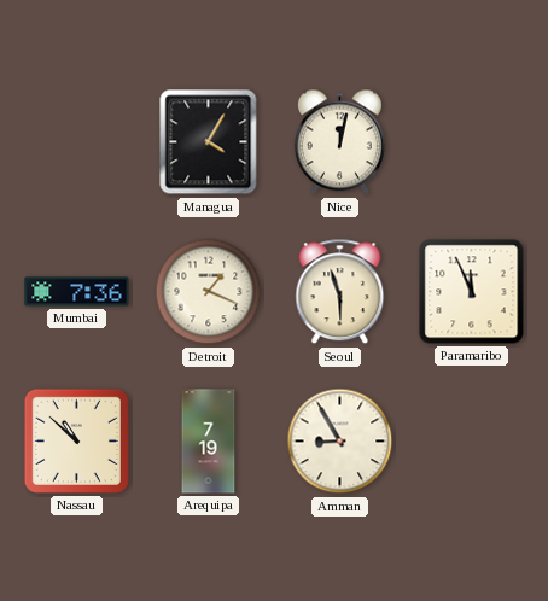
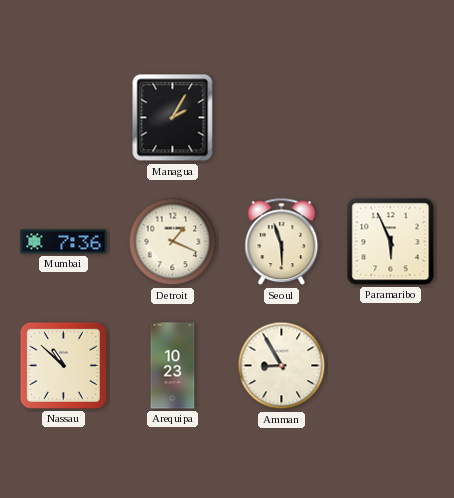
Managua: 4:05 -> 2:05
Nice: 12:02 -> none
Paramaribo: 11:56 -> 5:56
Arequipa: 7:19 -> 10:23
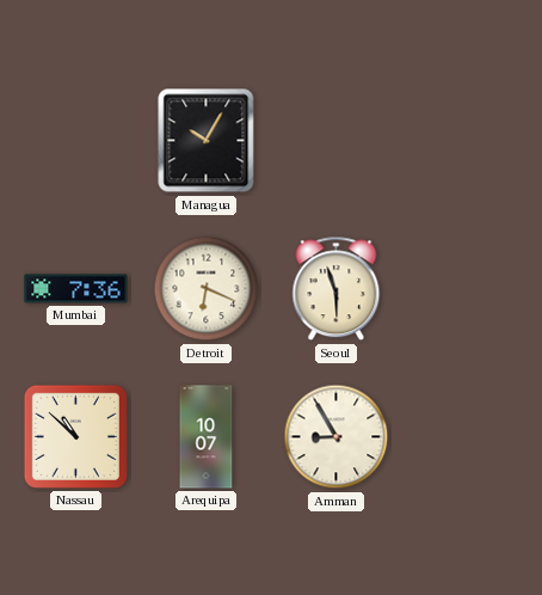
Managua: 2:05 -> 10:05
Detroit: 1:19 -> 6:19
Paramaribo: 5:56 -> none
Arequipa: 10:23 -> 10:07
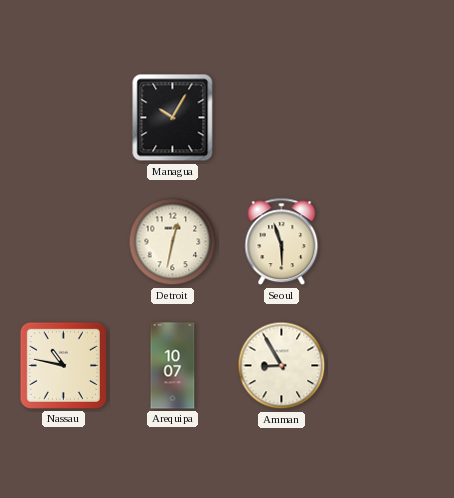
Mumbai: 7:36 -> none
Detroit: 6:19 -> 12:32
Nassau: 10:52 -> 10:47
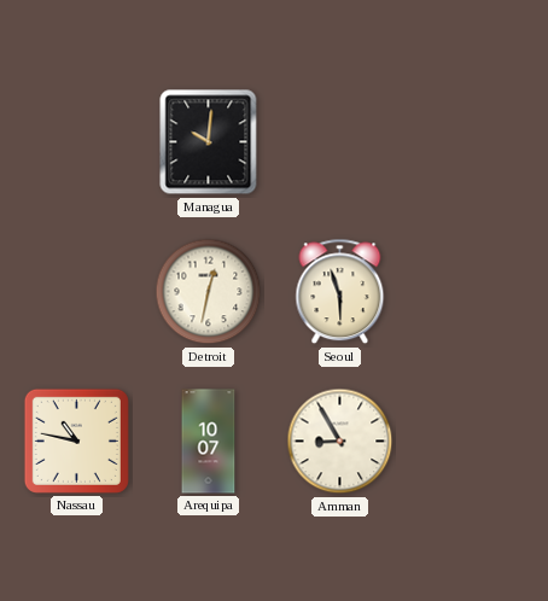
Managua: 10:05 -> 10:01
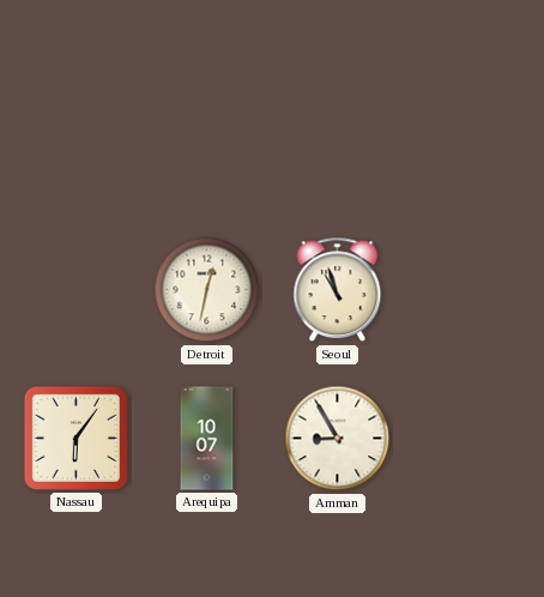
Managua: 10:01 -> none
Seoul: 5:57 -> 10:57
Nassau: 10:47 -> 6:06
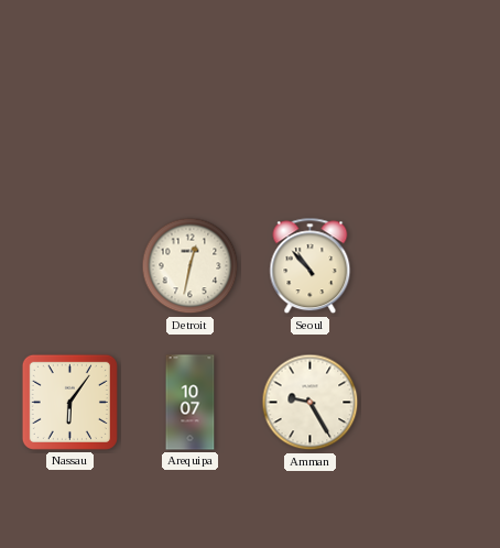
Seoul: 10:57 -> 10:53
Amman: 8:55 -> 9:25
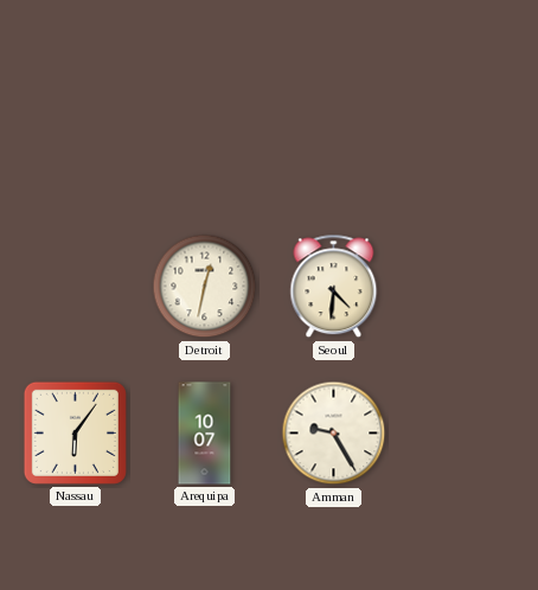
Seoul: 10:53 -> 4:31
